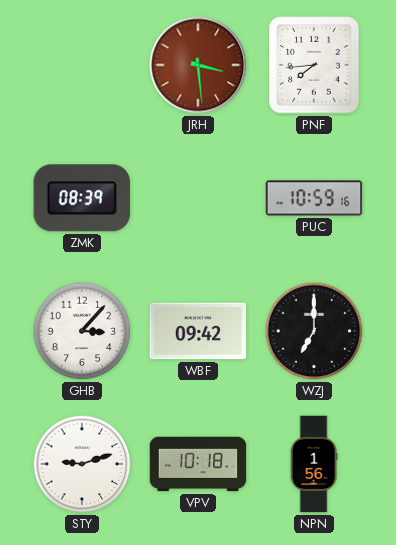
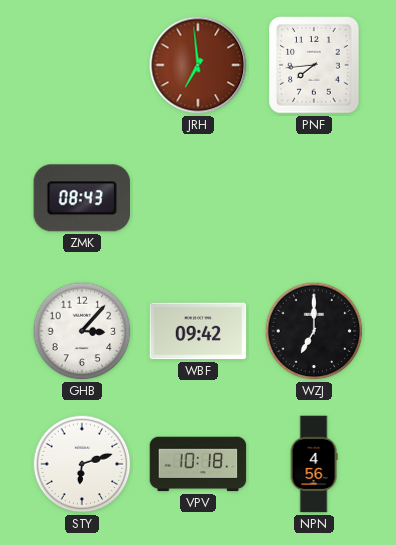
JRH: 3:29 -> 6:59
ZMK: 08:39 -> 08:43
PUC: 10:59 -> none
STY: 9:12 -> 6:12
NPN: 1:56 -> 4:56
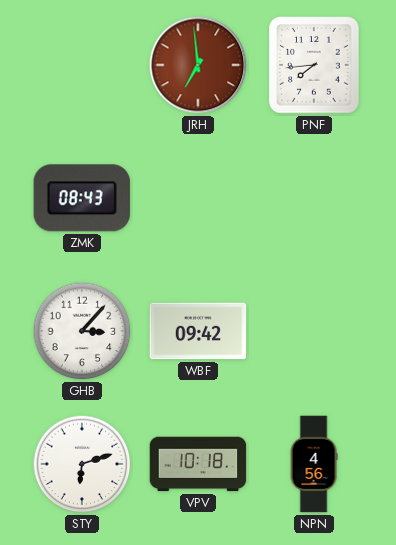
WZJ: 7:00 -> none
